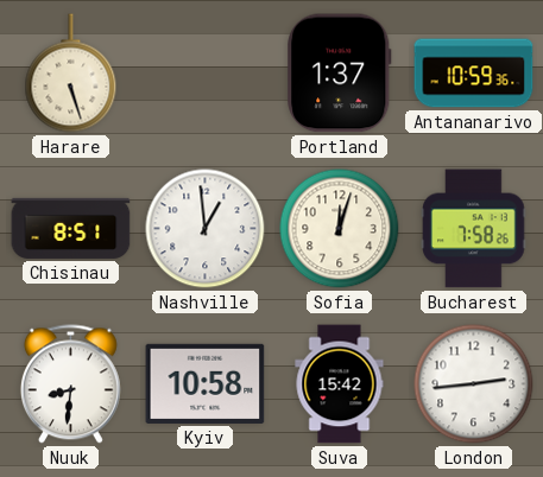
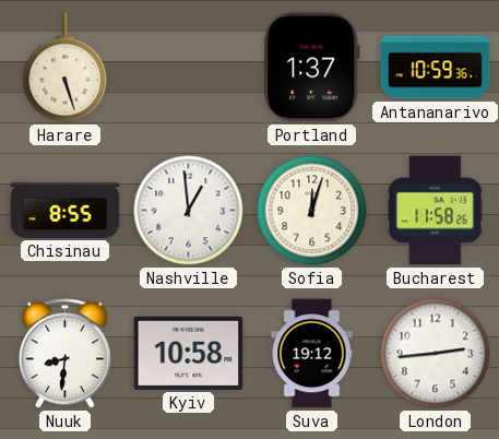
Chisinau: 8:51 -> 8:55
Bucharest: 7:58 -> 11:58
Suva: 15:42 -> 19:12
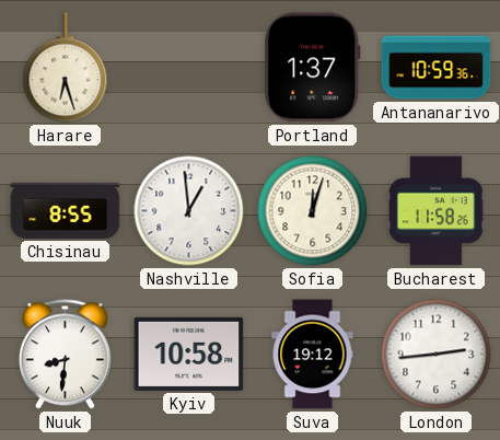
Harare: 5:27 -> 6:27
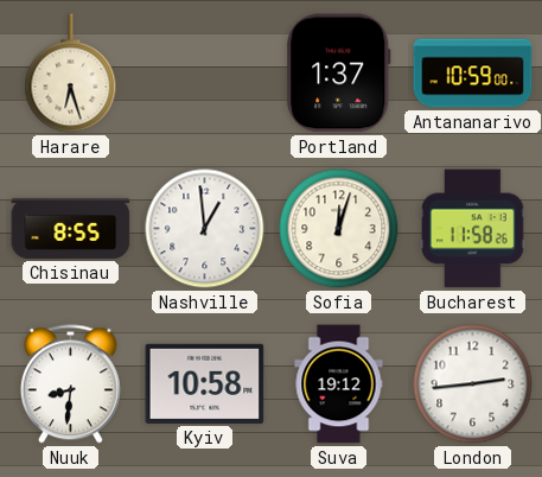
Antananarivo: 10:59:36 -> 10:59:00
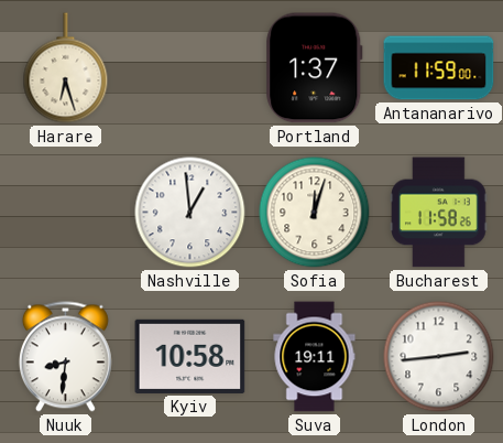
Antananarivo: 10:59 -> 11:59
Chisinau: 8:55 -> none
Suva: 19:12 -> 19:11
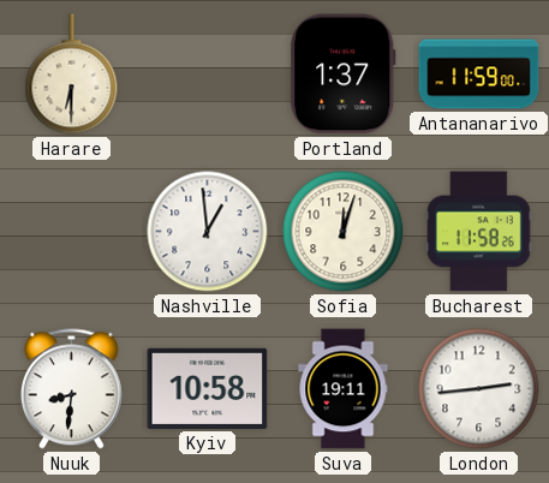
Harare: 6:27 -> 6:30
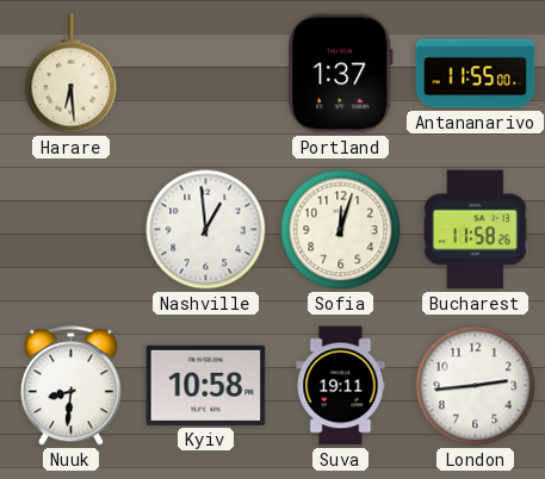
Harare: 6:30 -> 6:29
Antananarivo: 11:59 -> 11:55
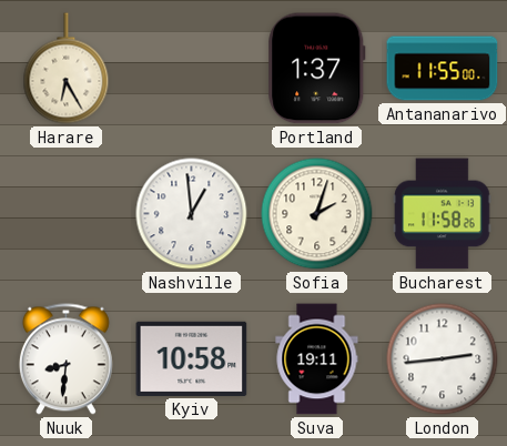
Harare: 6:29 -> 6:25
Sofia: 12:03 -> 2:03
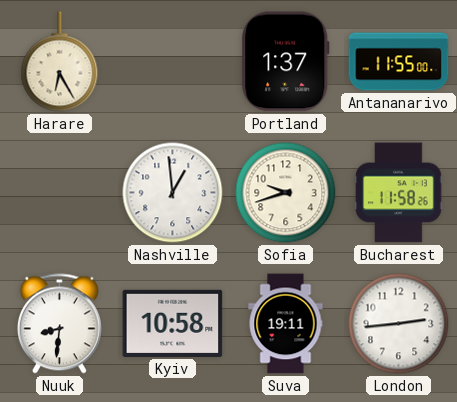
Sofia: 2:03 -> 9:42
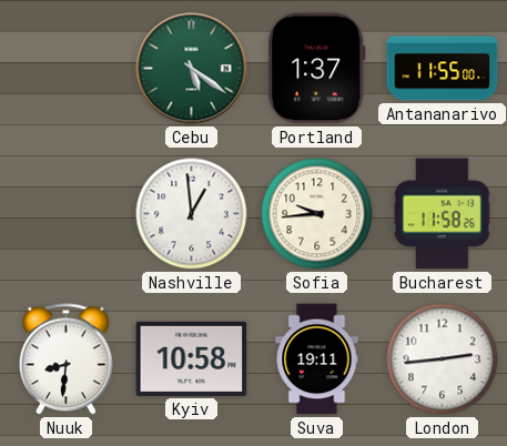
Harare: 6:25 -> none
Cebu: none -> 5:21
Sofia: 9:42 -> 9:44
